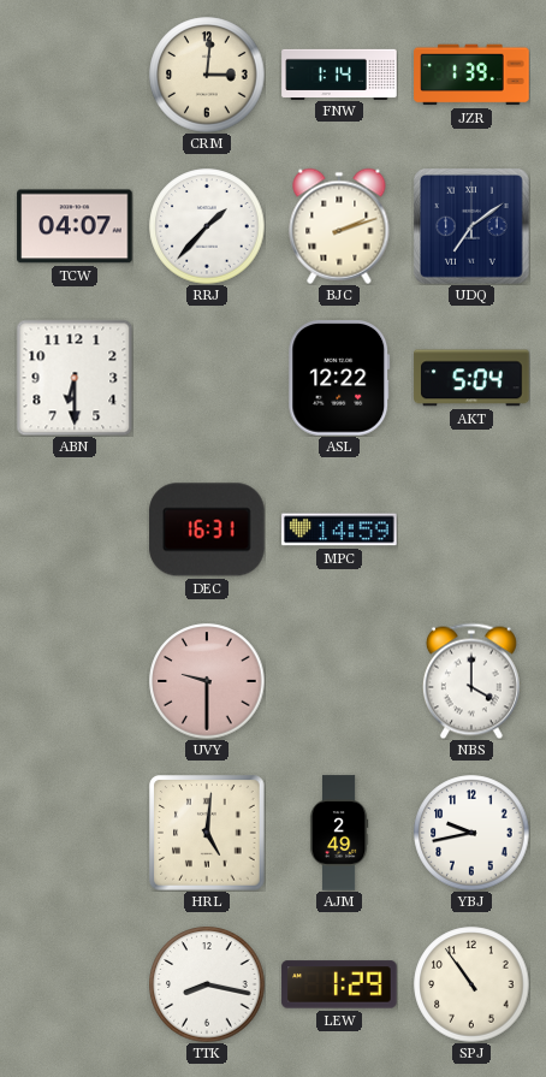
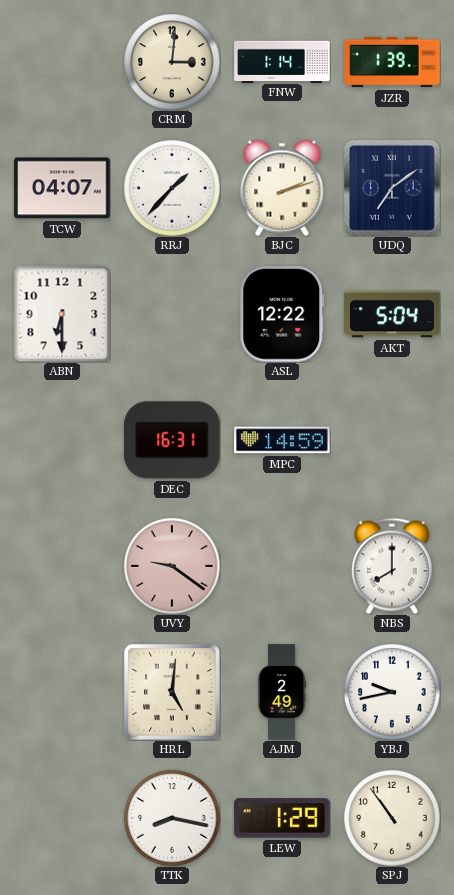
UVY: 9:30 -> 9:21
NBS: 4:00 -> 8:00
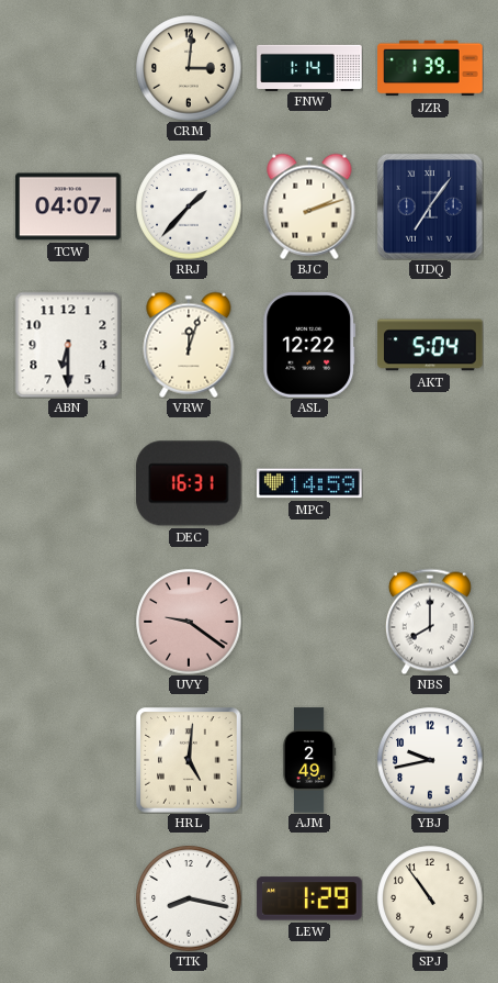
UDQ: 7:09 -> 7:06
VRW: none -> 12:03
